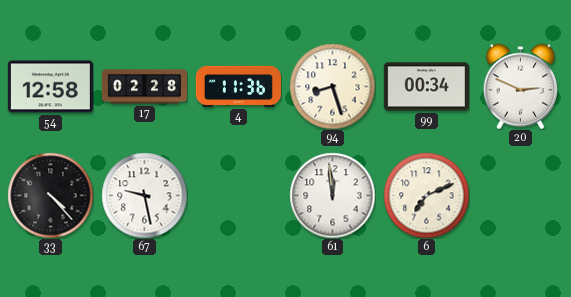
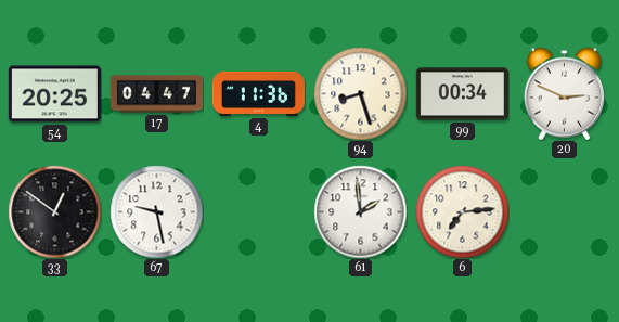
54: 12:58 -> 20:25
17: 02:28 -> 04:47
33: 4:23 -> 12:51
61: 11:59 -> 1:59
6: 7:11 -> 7:14
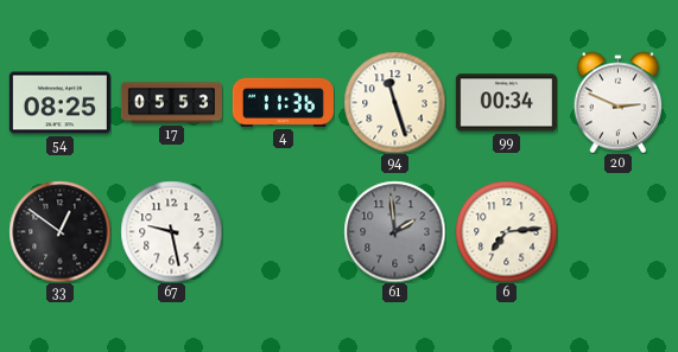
54: 20:25 -> 08:25
17: 04:47 -> 05:53
94: 8:27 -> 11:27
61 dial: white -> grey
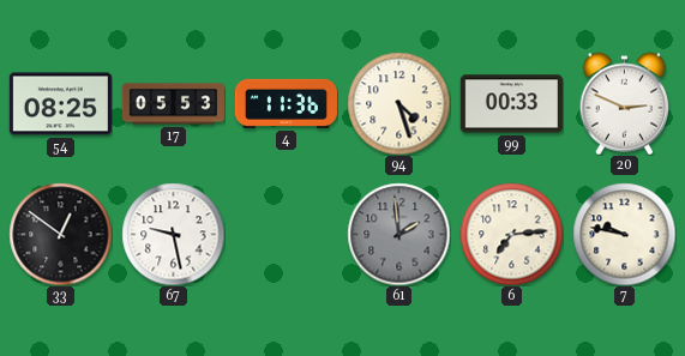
94: 11:27 -> 4:27
99: 00:34 -> 00:33
7: none -> 9:47
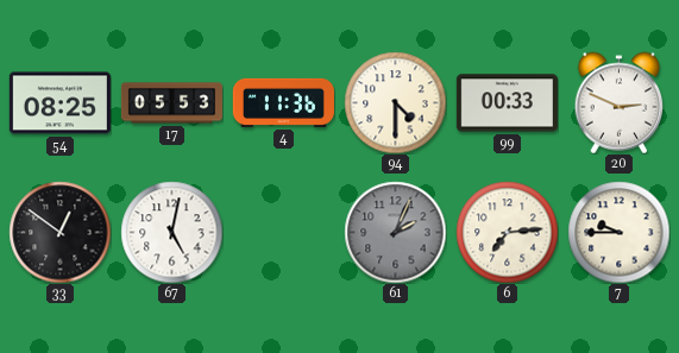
94: 4:27 -> 4:30
67: 9:28 -> 5:02
61: 1:59 -> 2:04
7: 9:47 -> 9:45
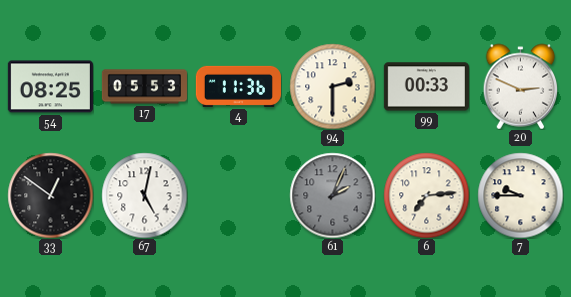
94: 4:30 -> 2:30
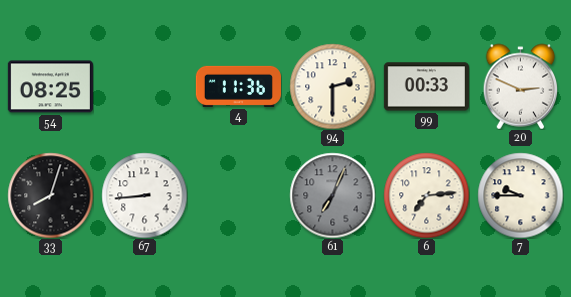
17: 05:53 -> none
33: 12:51 -> 8:03
67: 5:02 -> 8:44
61: 2:04 -> 7:04
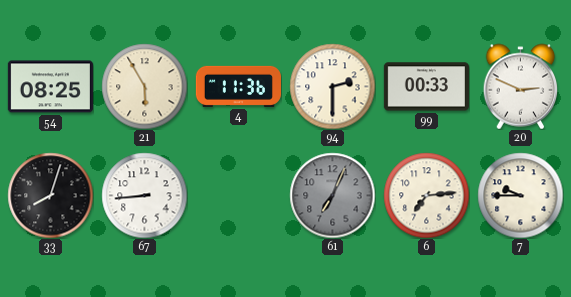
21: none -> 5:55
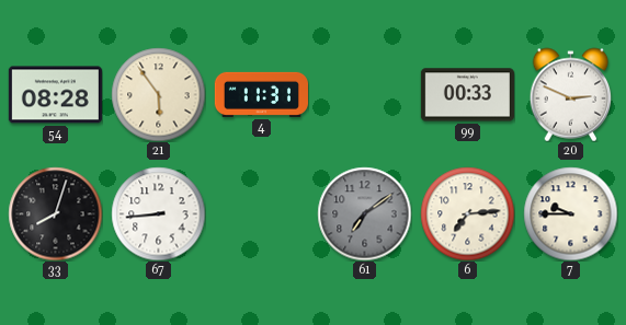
54: 08:25 -> 08:28
21: 5:55 -> 5:54
4: 11:36 -> 11:31
94: 2:30 -> none
61: 7:04 -> 7:09
